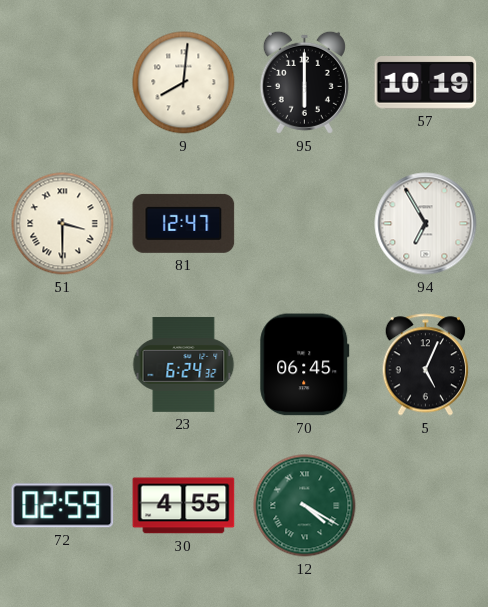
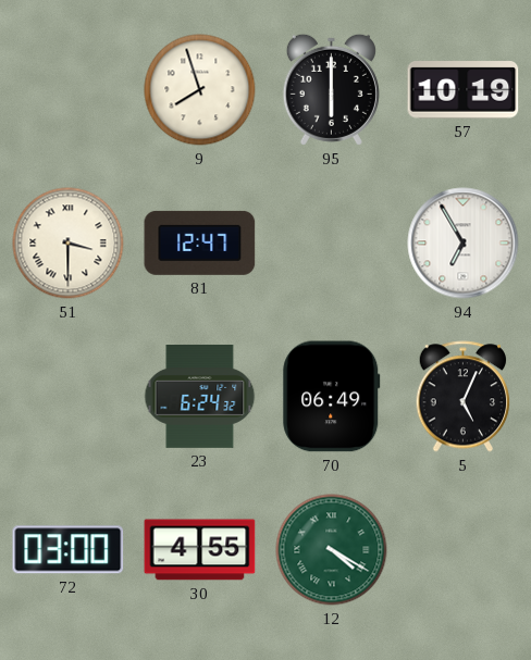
9: 8:01 -> 7:57
70: 06:45 -> 06:49
72: 02:59 -> 03:00
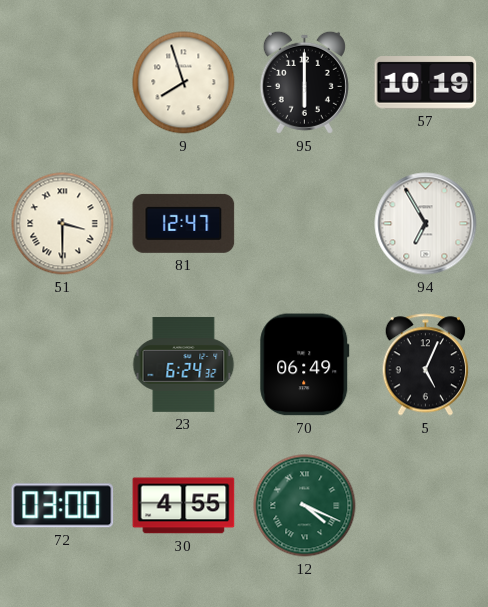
12: 4:20 -> 4:19
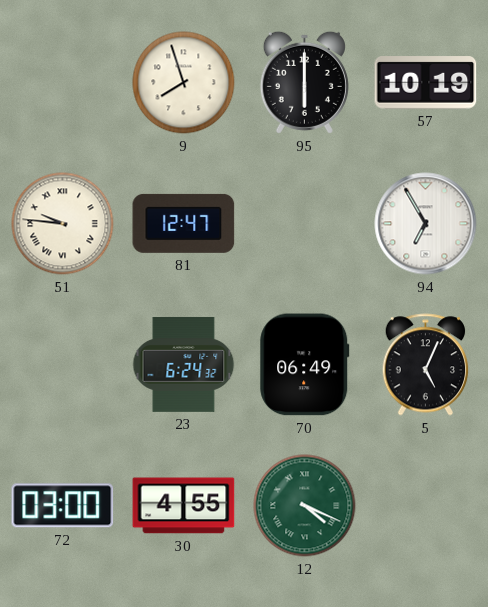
51: 3:30 -> 9:46
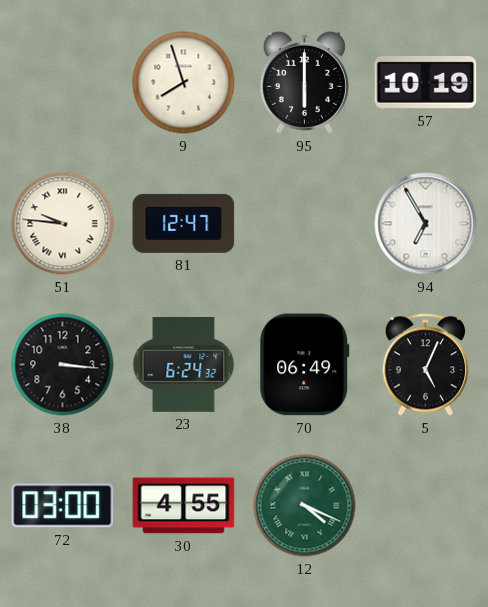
38: none -> 3:16
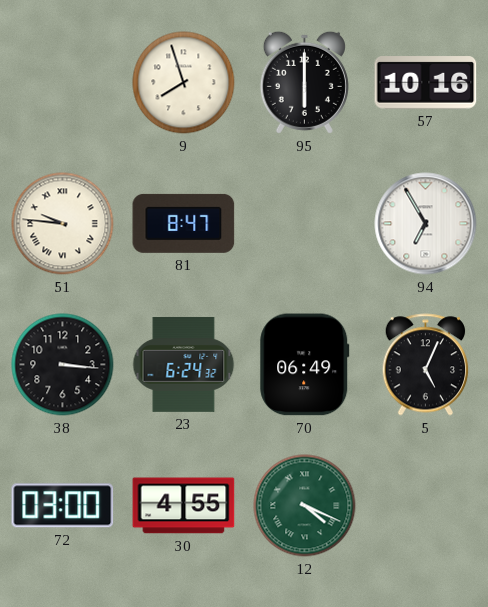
57: 10:19 -> 10:16
81: 12:47 -> 8:47
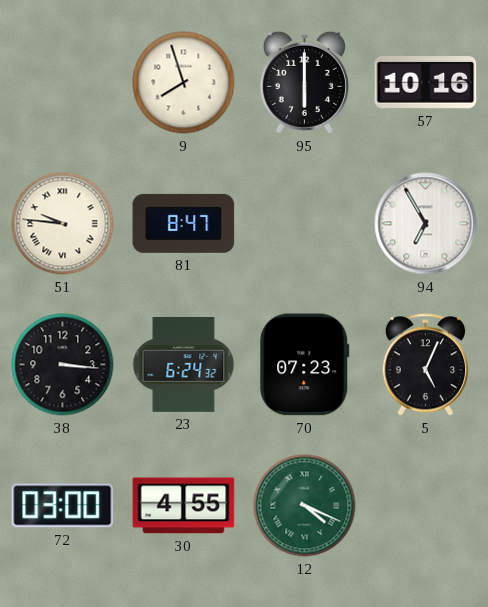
70: 06:49 -> 07:23
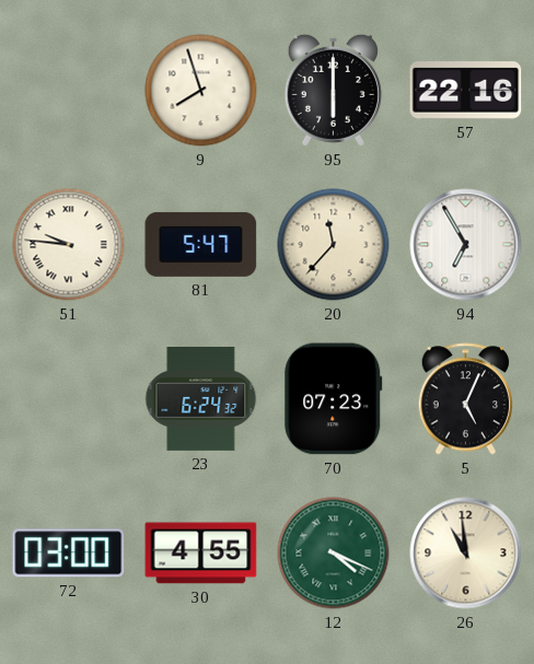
57: 10:16 -> 22:16
81: 8:47 -> 5:47
20: none -> 11:37
38: 3:16 -> none
26: none -> 10:59
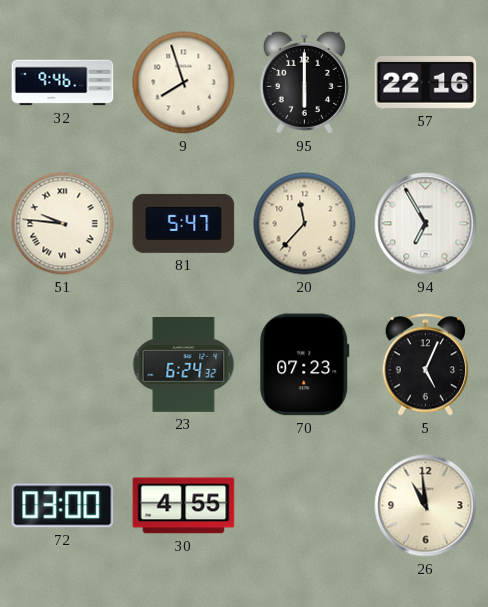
32: none -> 9:46
12: 4:19 -> none
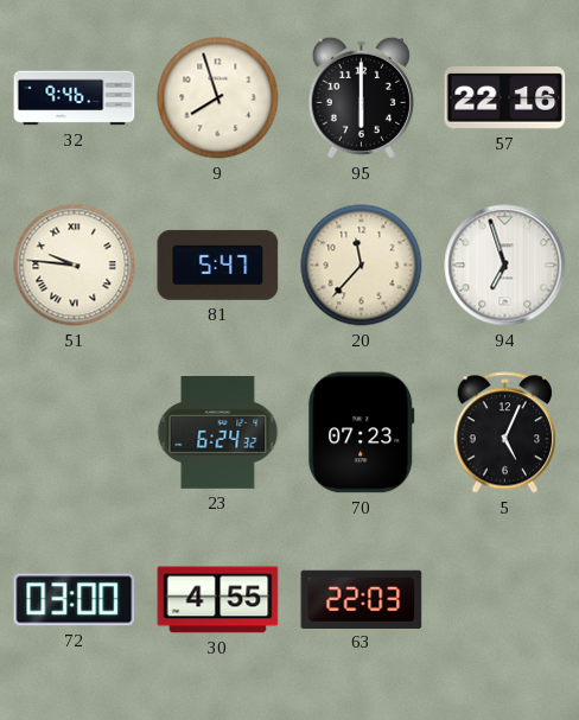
94: 6:55 -> 6:57
63: none -> 22:03
26: 10:59 -> none
